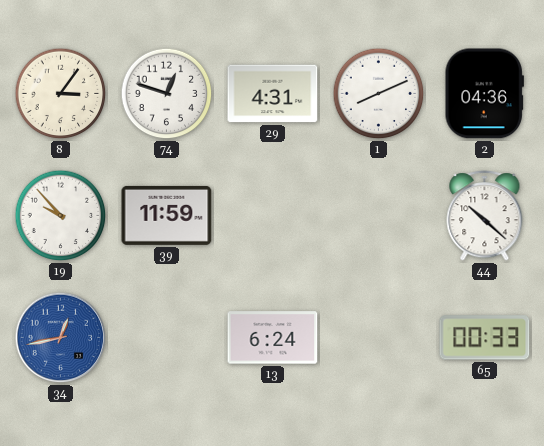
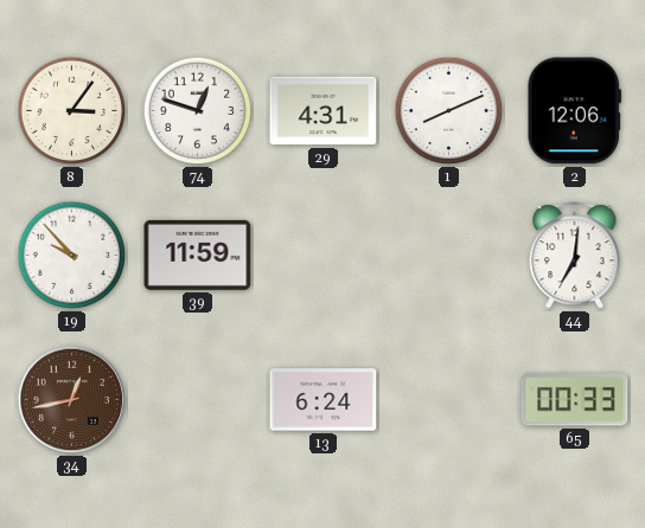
2: 04:36 -> 12:06
44: 10:22 -> 7:01
34 dial: blue -> brown
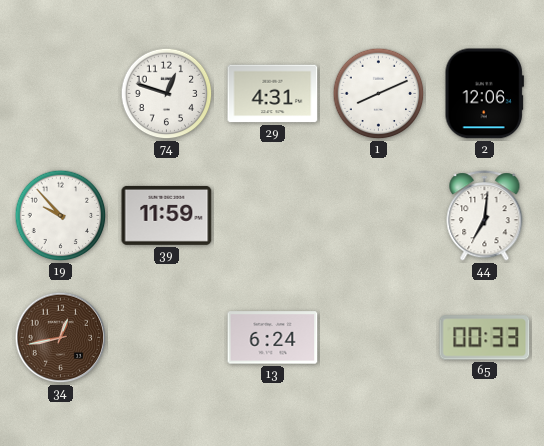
8: 3:06 -> none
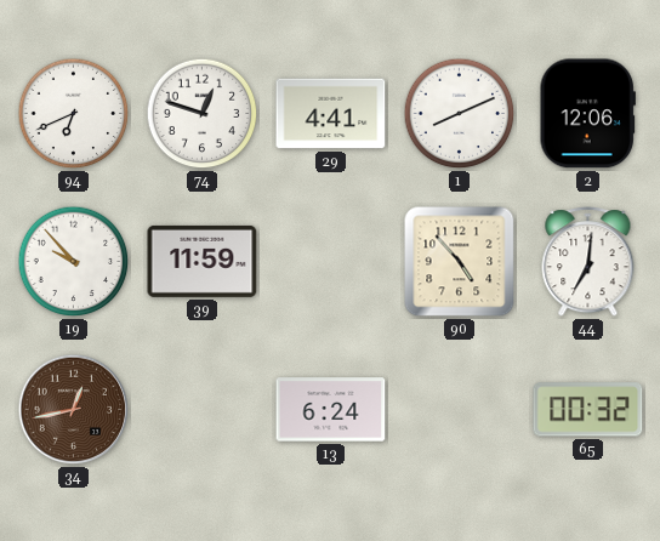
94: none -> 6:41
29: 4:31 -> 4:41
90: none -> 4:53
65: 00:33 -> 00:32
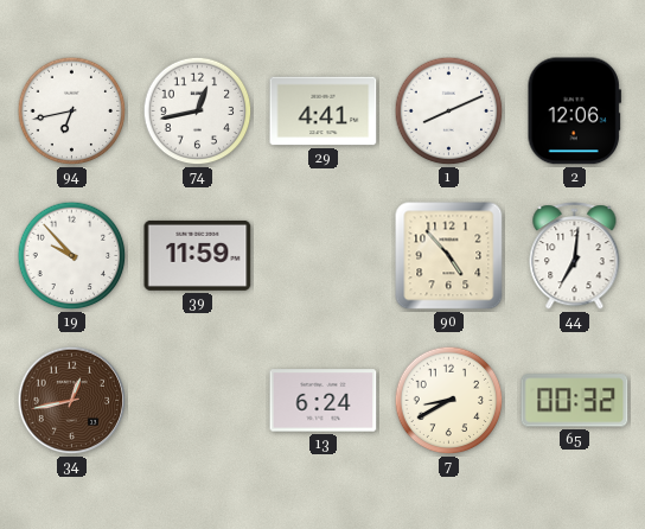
94: 6:41 -> 6:43
74: 12:48 -> 12:43
7: none -> 8:40
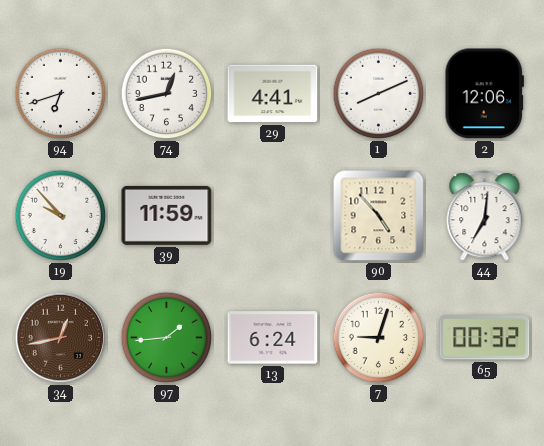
94: 6:43 -> 6:42
97: none -> 1:44
7: 8:40 -> 9:03
